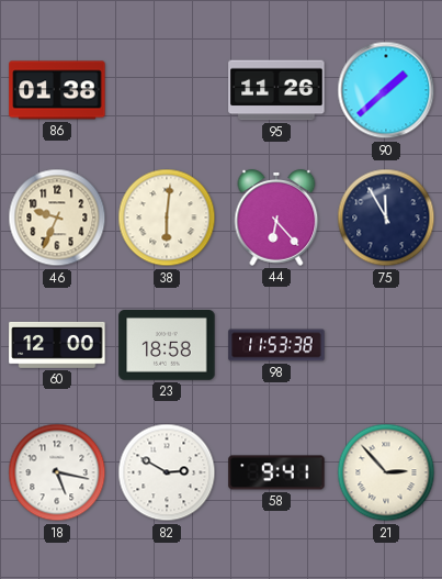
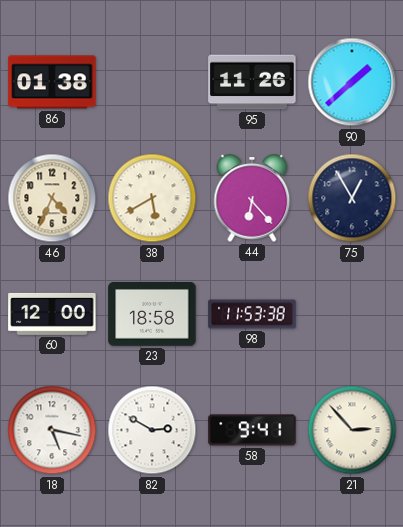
46: 9:34 -> 4:34
38: 6:01 -> 5:40
75: 11:55 -> 12:55
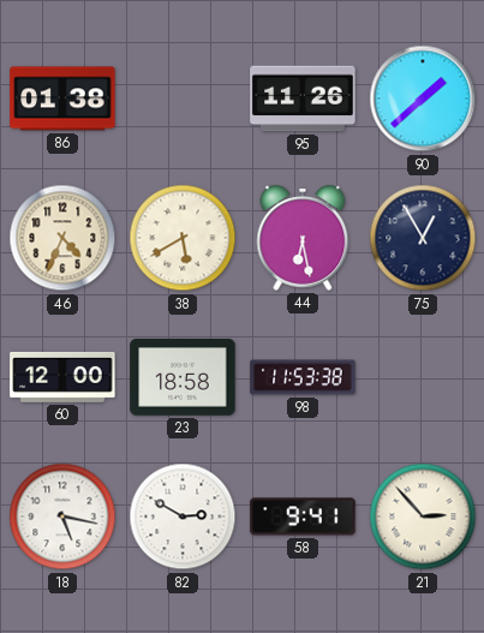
44: 6:23 -> 6:28
